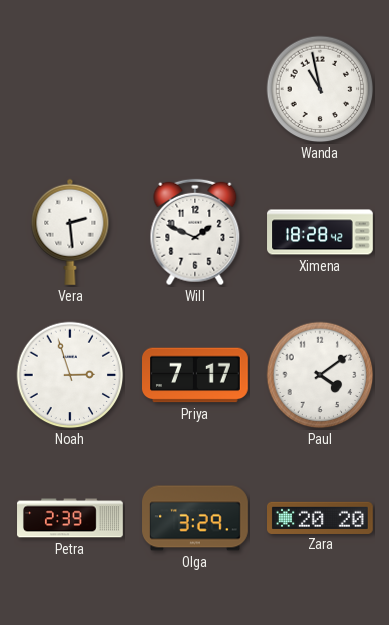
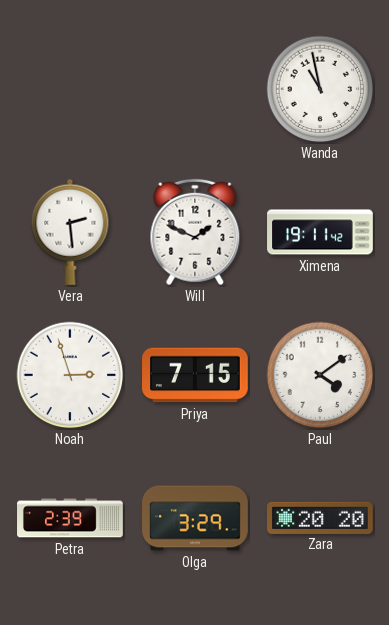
Ximena: 18:28 -> 19:11
Priya: 7:17 -> 7:15
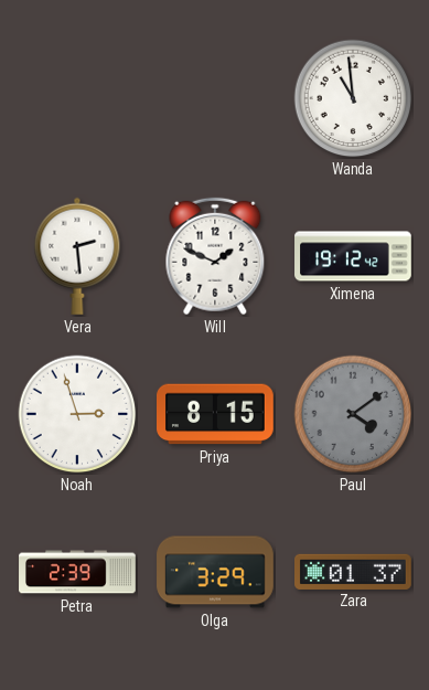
Wanda: 10:58 -> 10:59
Ximena: 19:11 -> 19:12
Priya: 7:15 -> 8:15
Paul dial: white -> grey
Zara: 20:20 -> 01:37
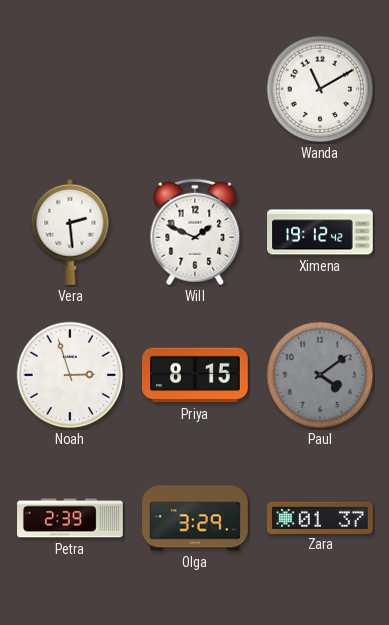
Wanda: 10:59 -> 11:10
